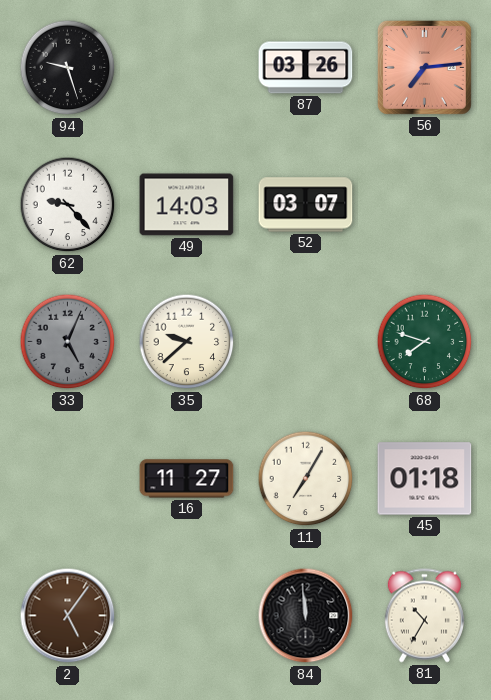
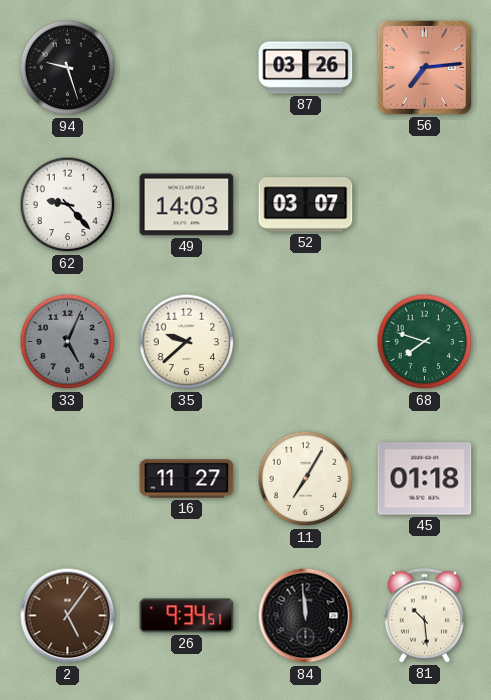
26: none -> 9:34
81: 10:35 -> 10:29
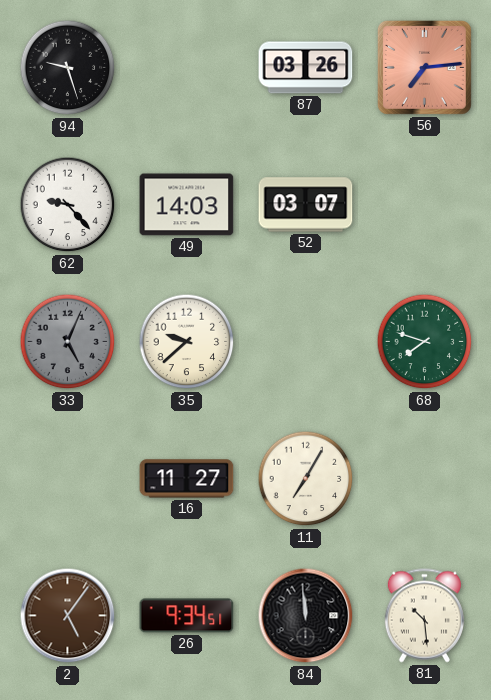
45: 01:18 -> none
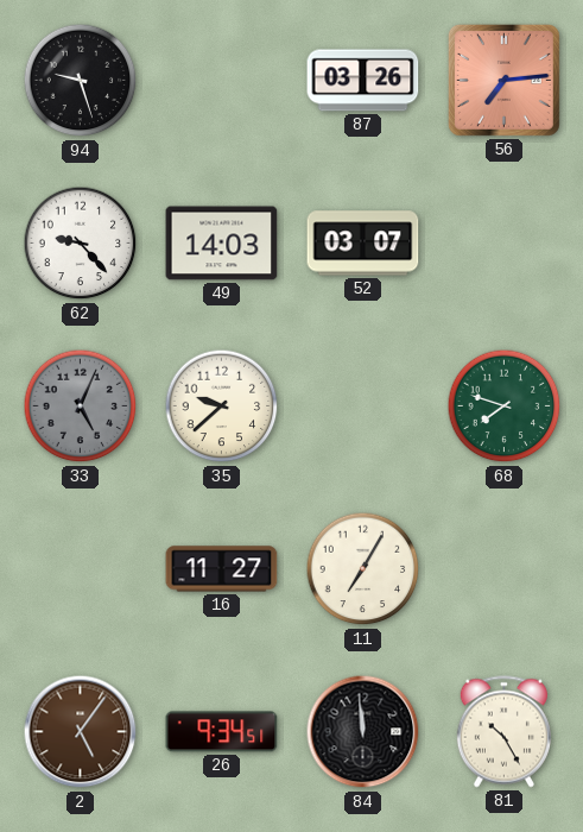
81: 10:29 -> 10:25
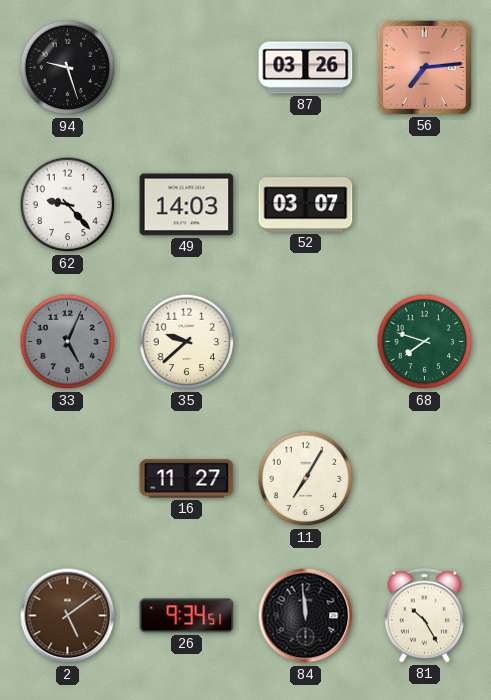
2: 5:06 -> 5:09
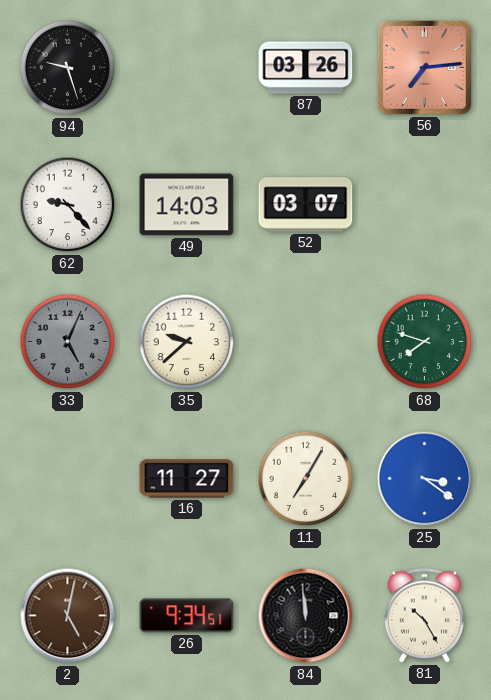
25: none -> 3:21
2: 5:09 -> 5:02
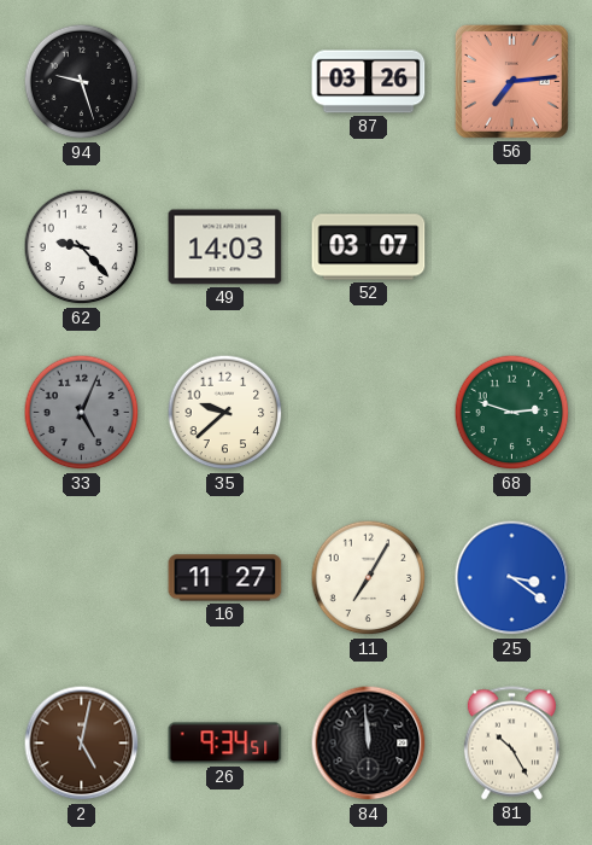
68: 7:48 -> 2:48
